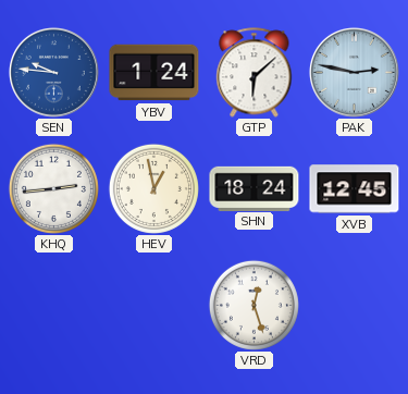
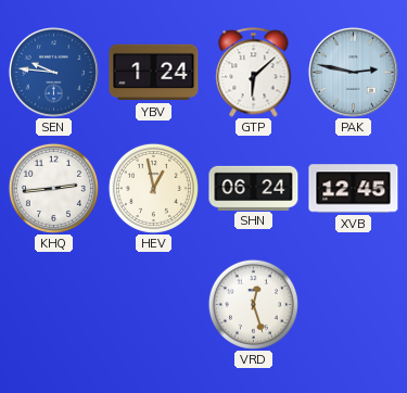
SHN: 18:24 -> 06:24
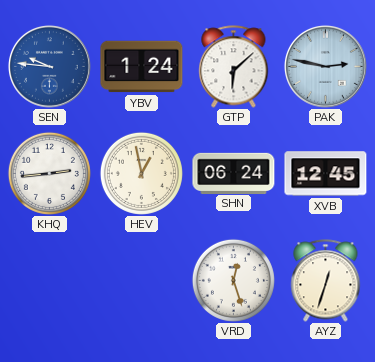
AYZ: none -> 12:33
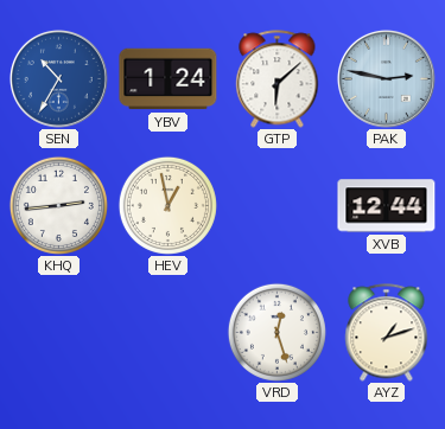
SEN: 9:46 -> 10:35
SHN: 06:24 -> none
XVB: 12:45 -> 12:44
AYZ: 12:33 -> 1:12
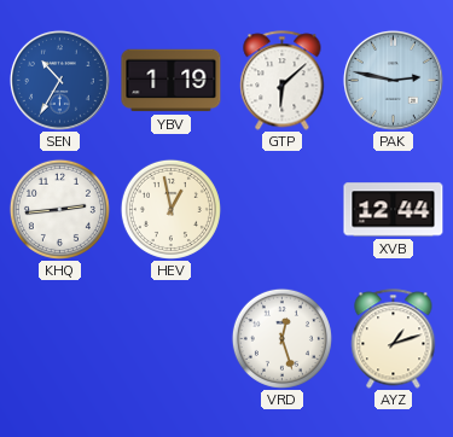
YBV: 1:24 -> 1:19
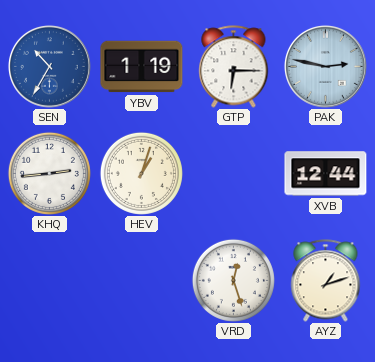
GTP: 6:08 -> 6:15
HEV: 12:58 -> 1:03
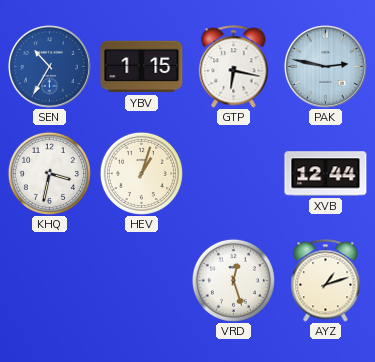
YBV: 1:19 -> 1:15
GTP: 6:15 -> 6:17
KHQ: 2:44 -> 3:32
